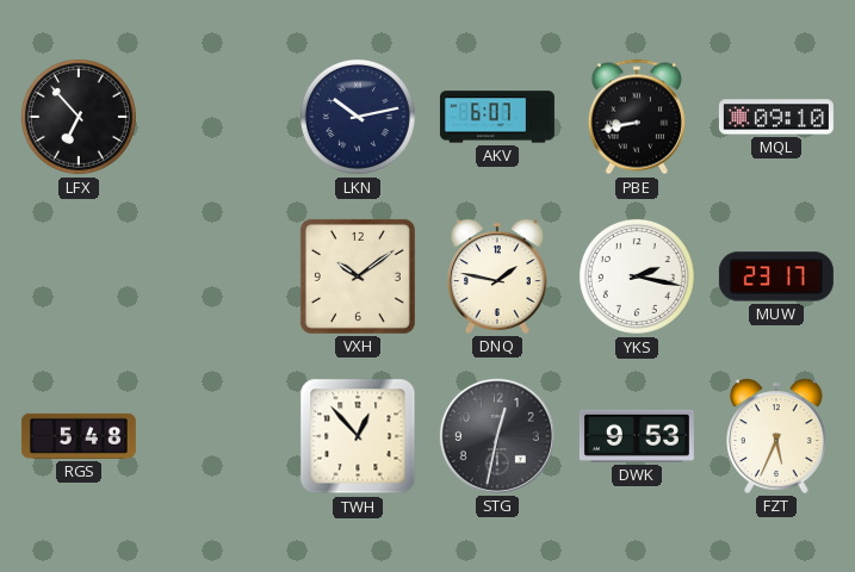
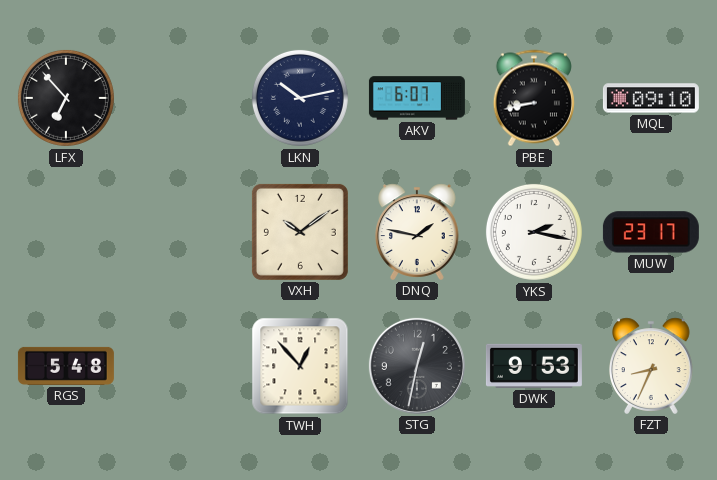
FZT: 5:34 -> 8:34
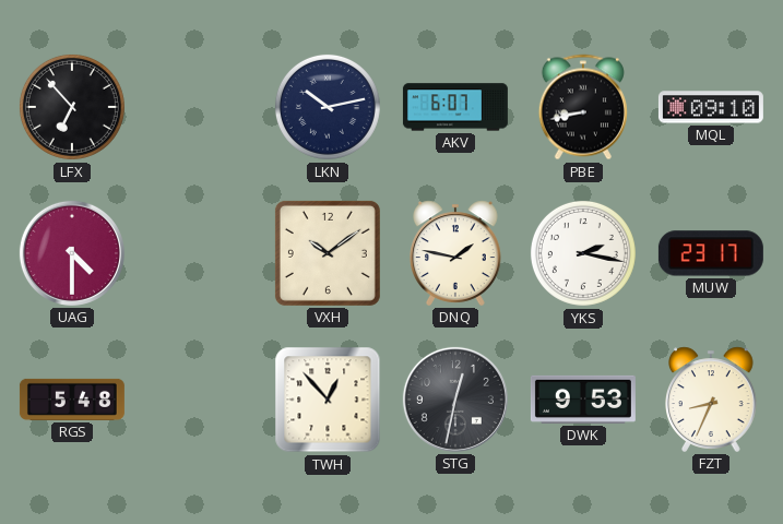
UAG: none -> 4:30
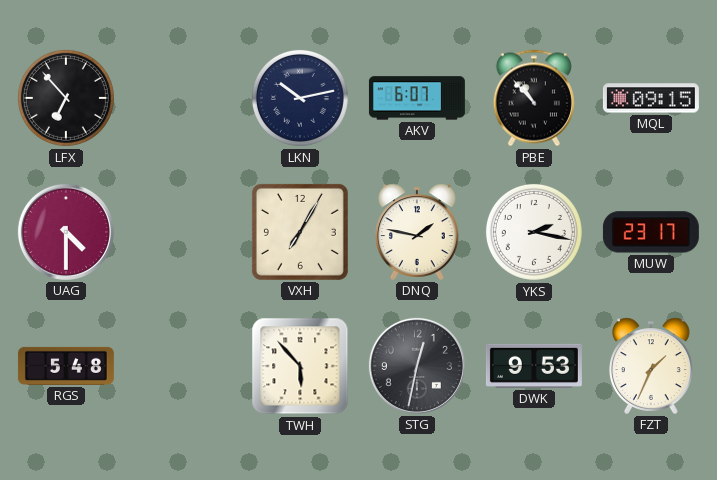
PBE: 8:43 -> 10:53
MQL: 09:10 -> 09:15
VXH: 10:09 -> 7:05
TWH: 12:53 -> 5:53
FZT: 8:34 -> 1:34
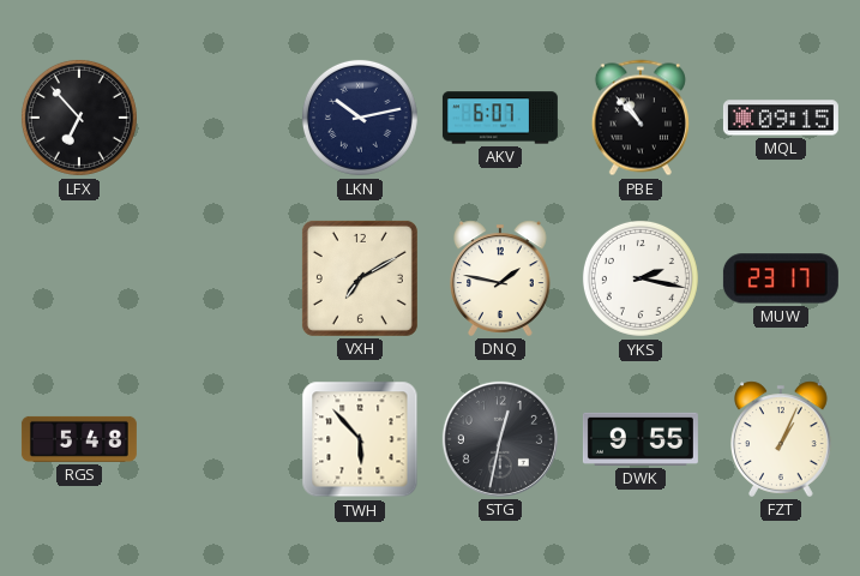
UAG: 4:30 -> none
VXH: 7:05 -> 7:10
DWK: 9:53 -> 9:55
FZT: 1:34 -> 1:04
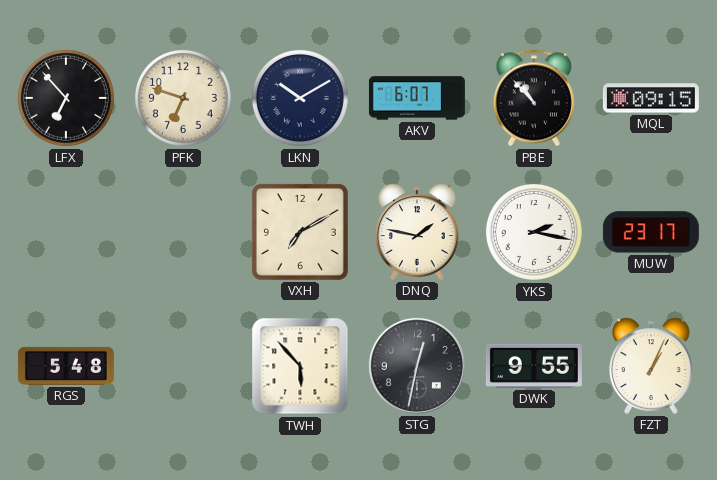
PFK: none -> 6:48
LKN: 10:13 -> 10:10
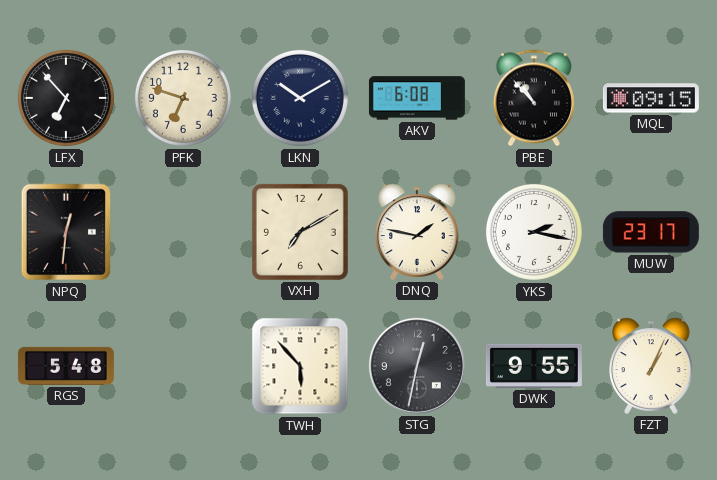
AKV: 6:07 -> 6:08
NPQ: none -> 12:31
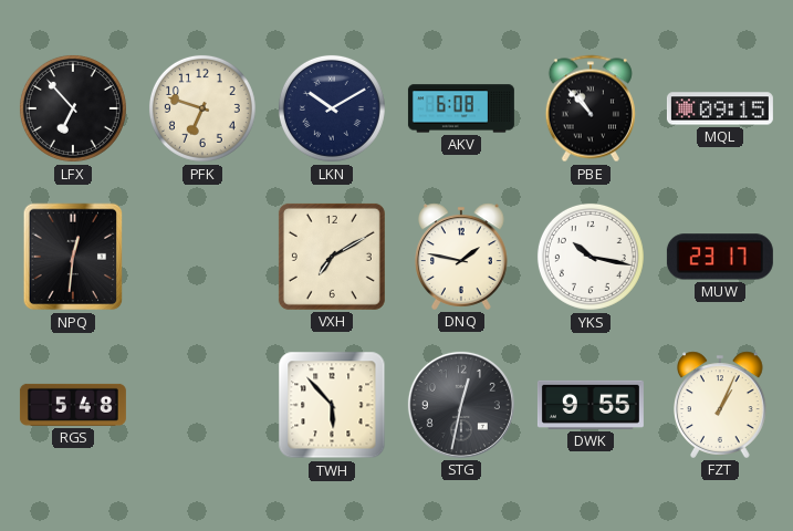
YKS: 2:17 -> 10:17
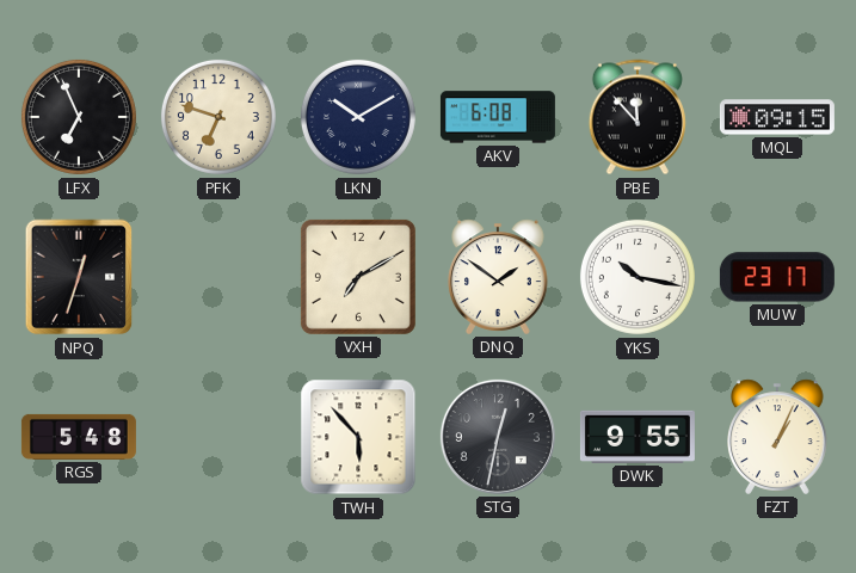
LFX: 6:53 -> 6:56
PBE: 10:53 -> 11:53
NPQ: 12:31 -> 12:33
DNQ: 1:47 -> 1:51
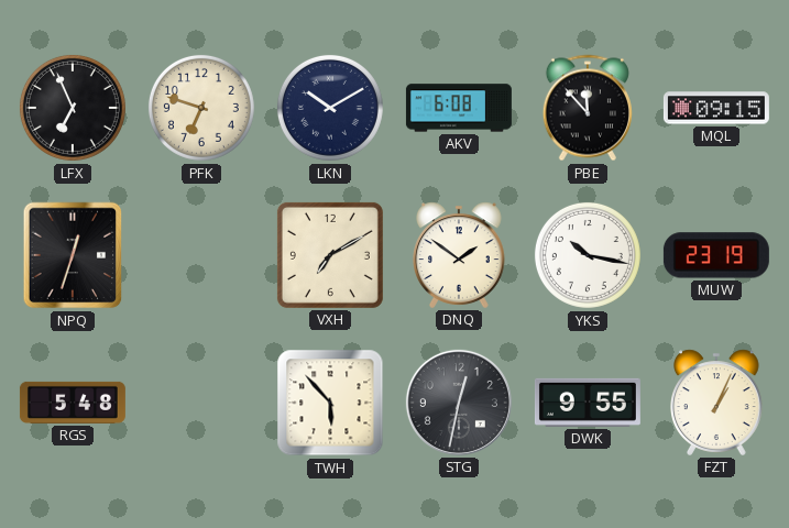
MUW: 23:17 -> 23:19
